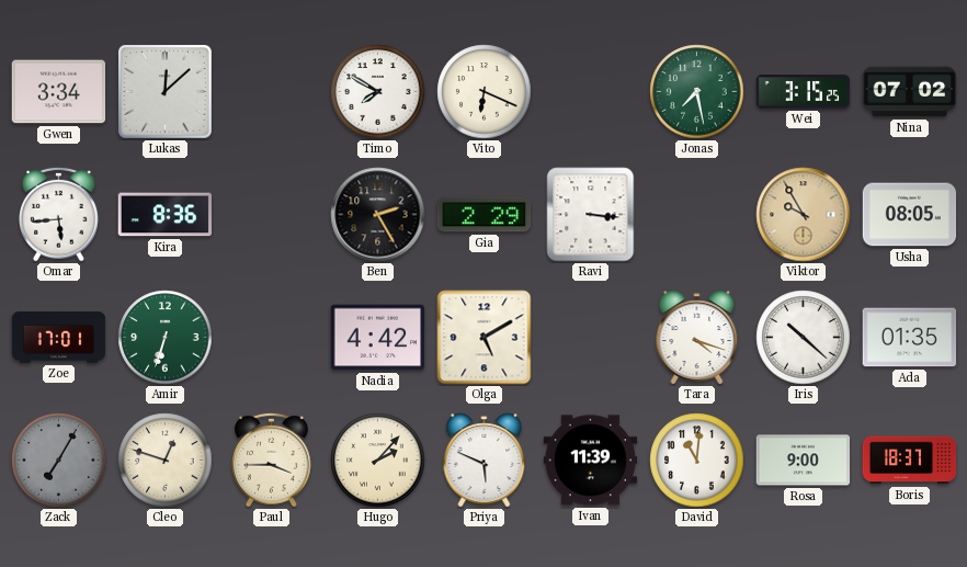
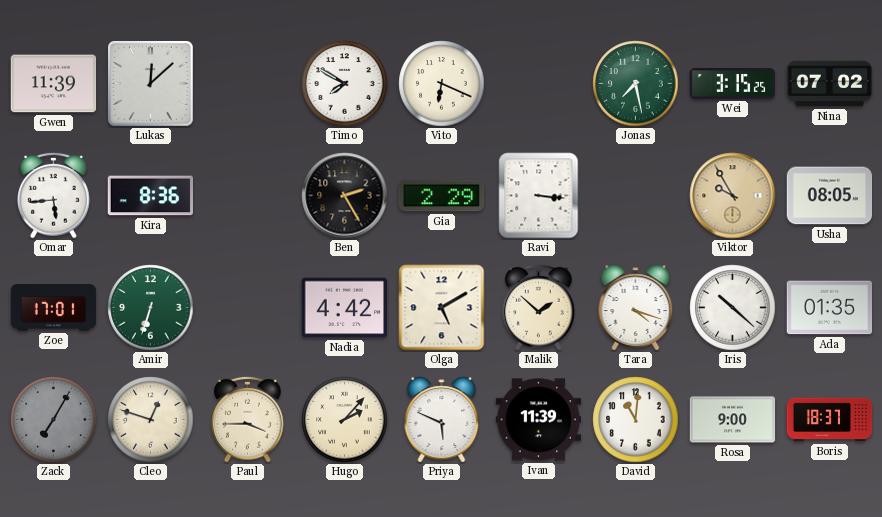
Gwen: 3:34 -> 11:39
Malik: none -> 1:52
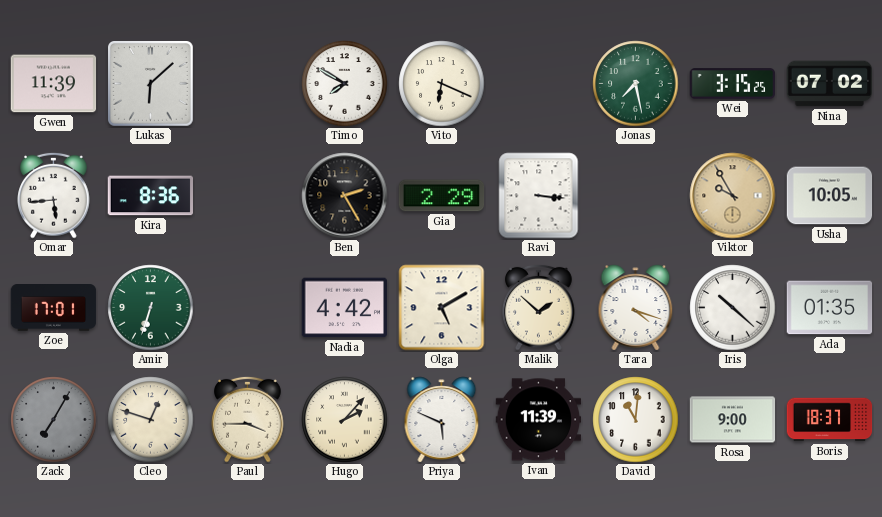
Lukas: 12:08 -> 6:08
Usha: 08:05 -> 10:05
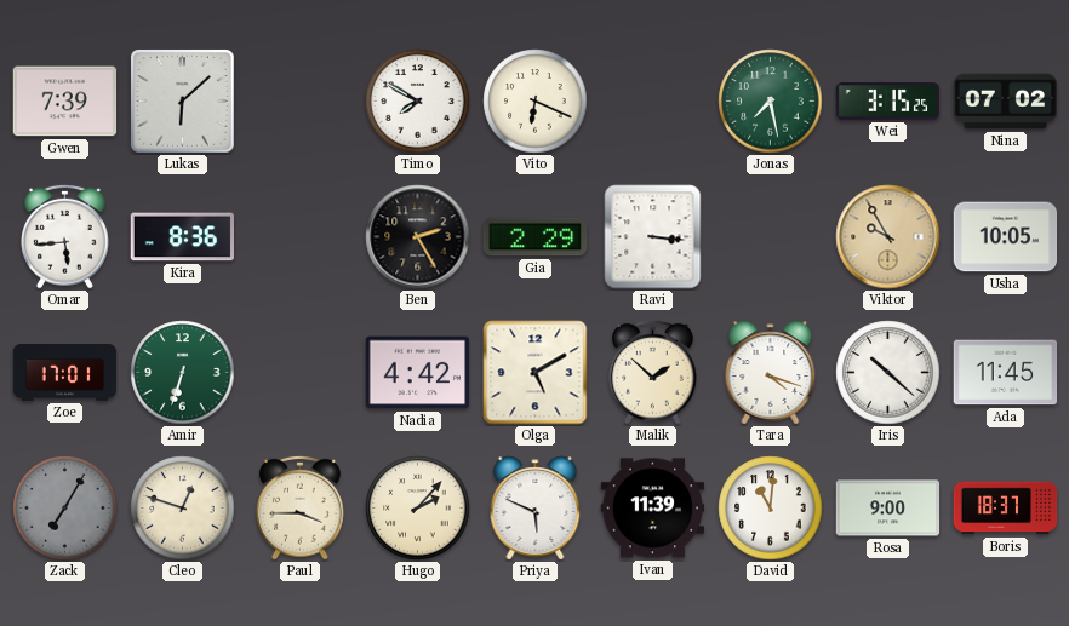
Gwen: 11:39 -> 7:39
Ada: 01:35 -> 11:45
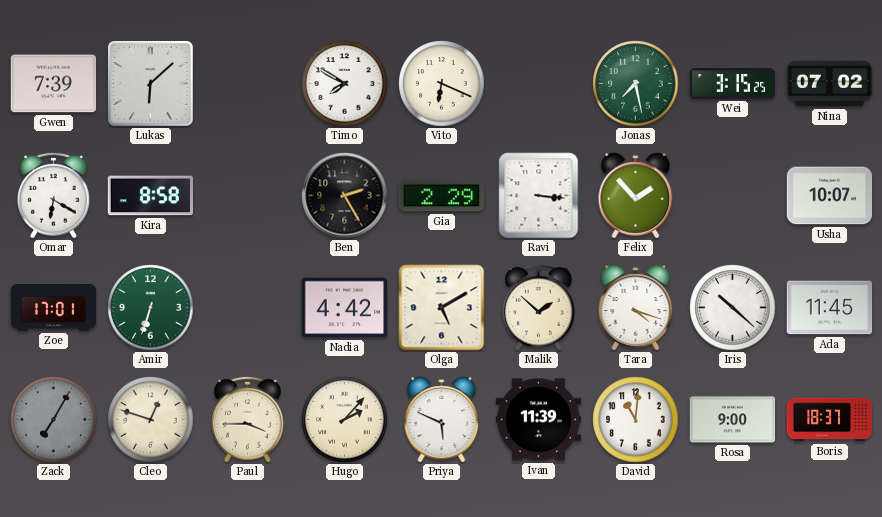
Omar: 5:44 -> 6:20
Kira: 8:36 -> 8:58
Felix: none -> 1:53
Viktor: 9:55 -> none
Usha: 10:05 -> 10:07
